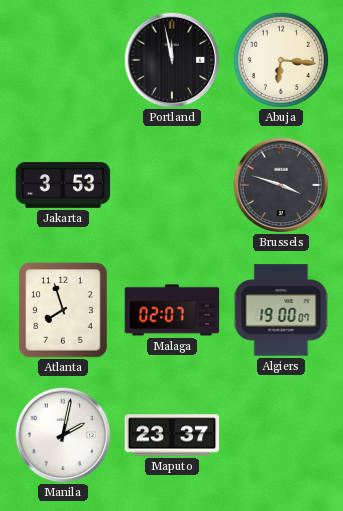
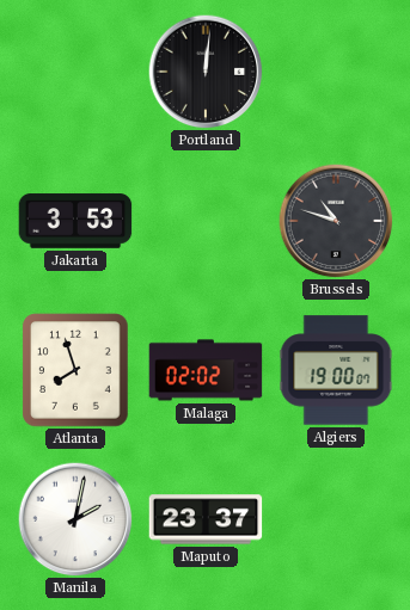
Portland: 11:58 -> 12:01
Abuja: 6:16 -> none
Brussels: 3:48 -> 10:48
Malaga: 02:07 -> 02:02
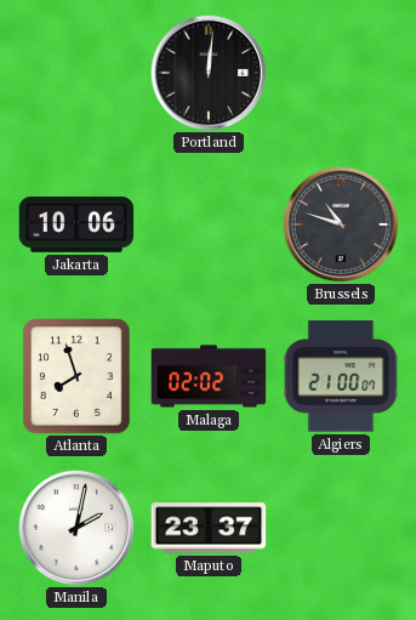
Jakarta: 3:53 -> 10:06
Algiers: 19:00 -> 21:00
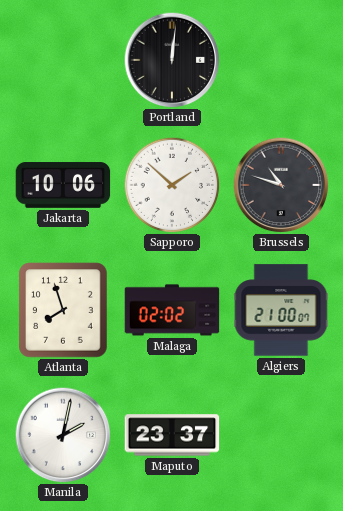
Sapporo: none -> 1:52
